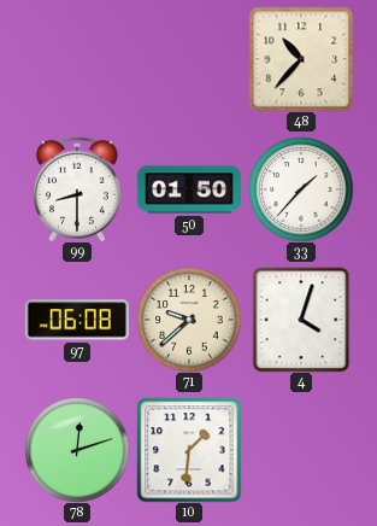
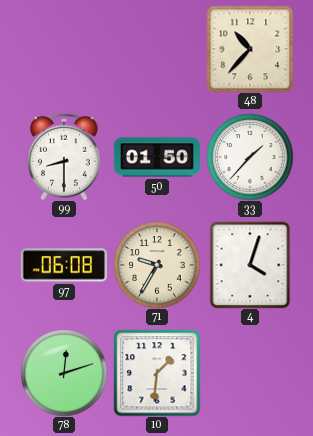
71: 9:38 -> 9:35
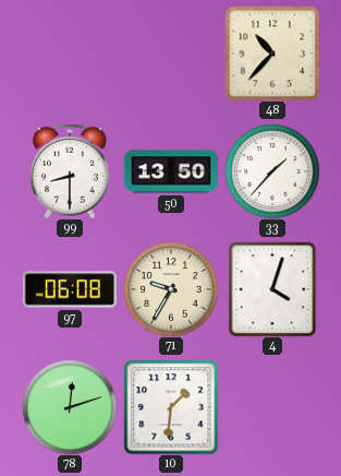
50: 01:50 -> 13:50
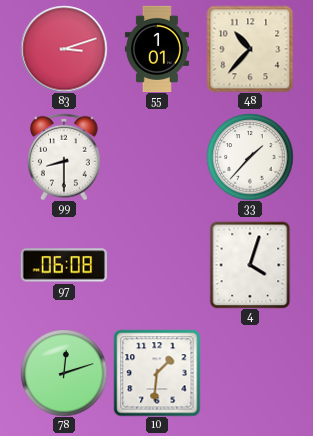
83: none -> 3:12
55: none -> 1:01
50: 13:50 -> none
71: 9:35 -> none
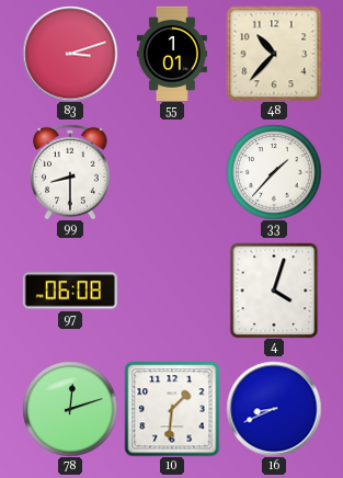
16: none -> 8:41
